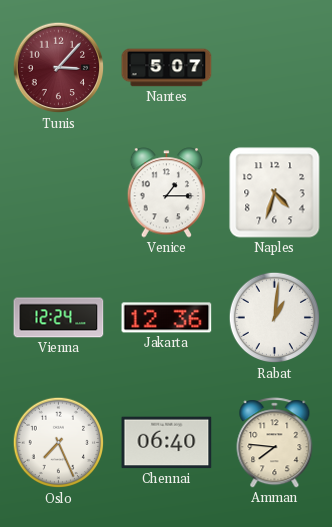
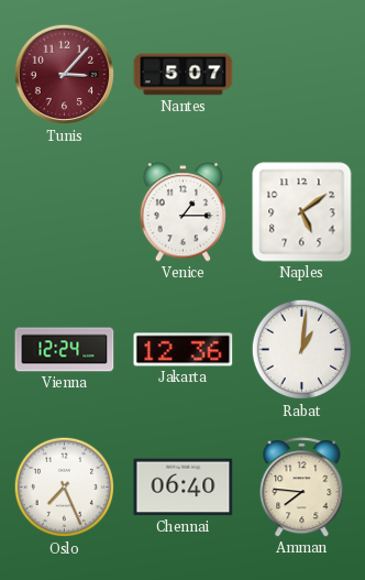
Naples: 4:33 -> 5:09
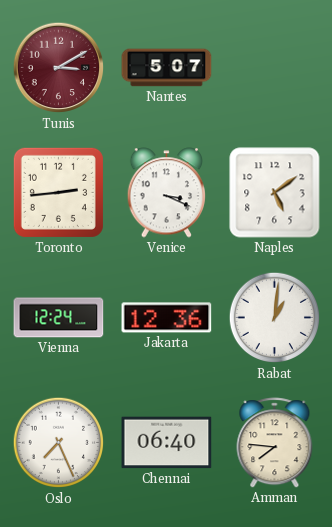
Tunis: 3:07 -> 3:10
Toronto: none -> 2:44
Venice: 1:15 -> 3:19
